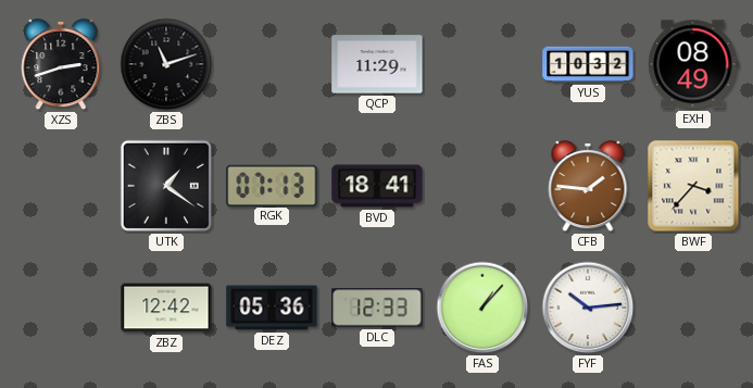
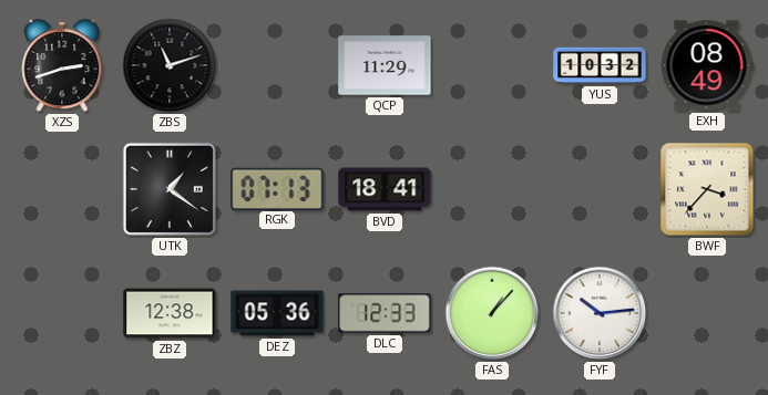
CFB: 1:46 -> none
ZBZ: 12:42 -> 12:38
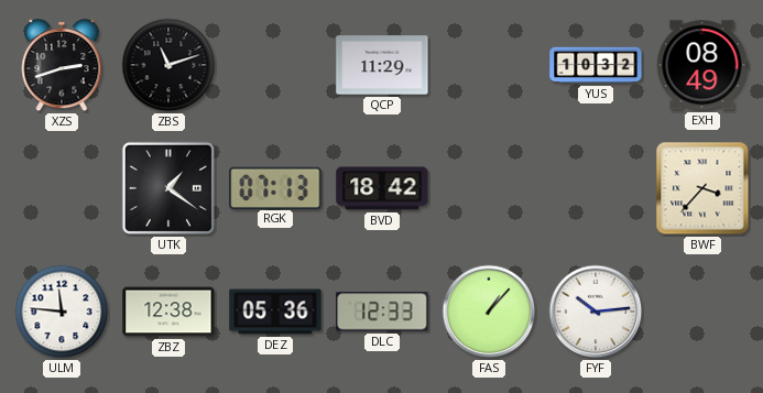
BVD: 18:41 -> 18:42
ULM: none -> 11:46
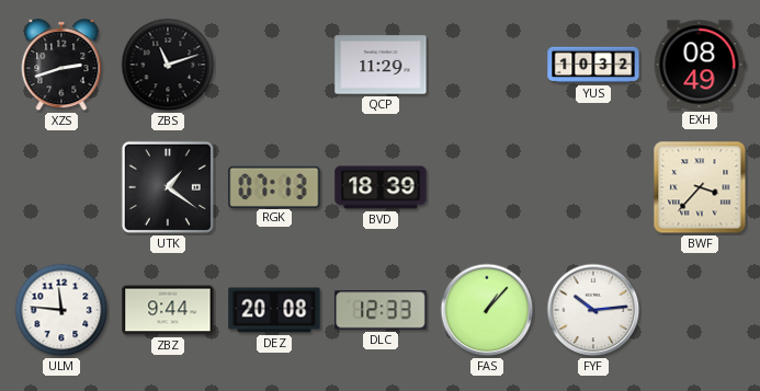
BVD: 18:42 -> 18:39
ZBZ: 12:38 -> 9:44
DEZ: 05:36 -> 20:08
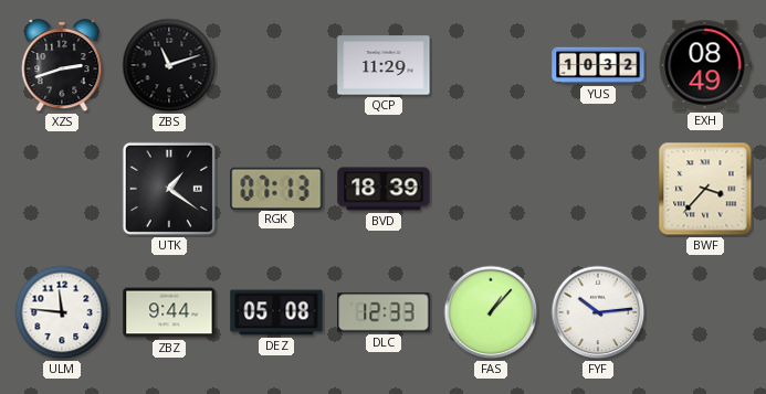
DEZ: 20:08 -> 05:08
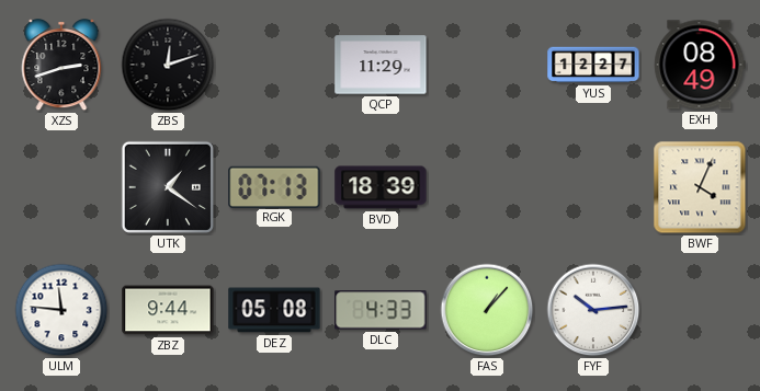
ZBS: 11:12 -> 12:12
YUS: 10:32 -> 12:27
BWF: 3:37 -> 4:04
DLC: 12:33 -> 4:33
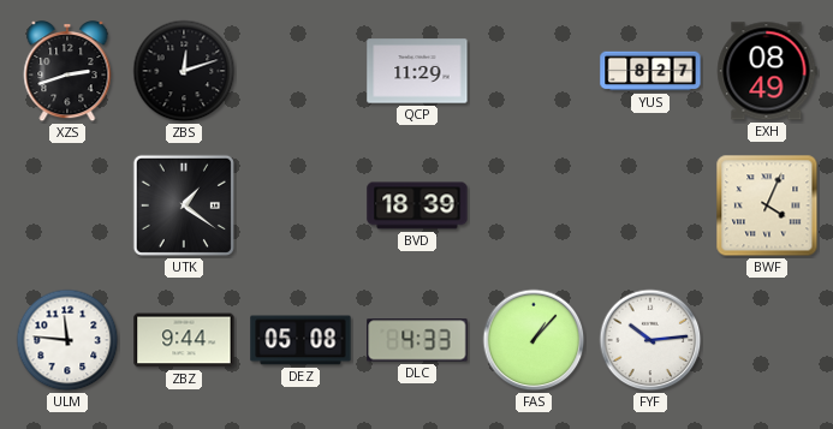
YUS: 12:27 -> 8:27
RGK: 07:13 -> none
